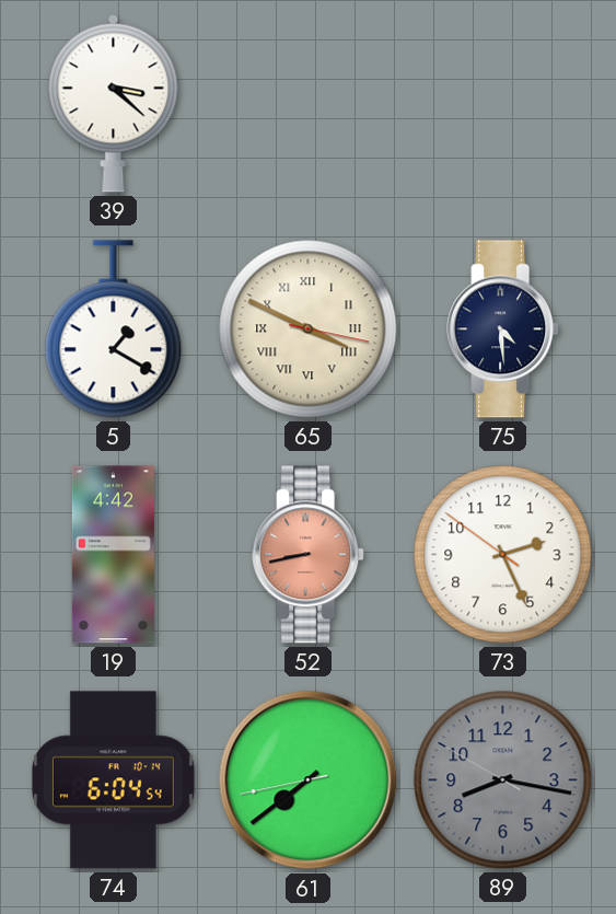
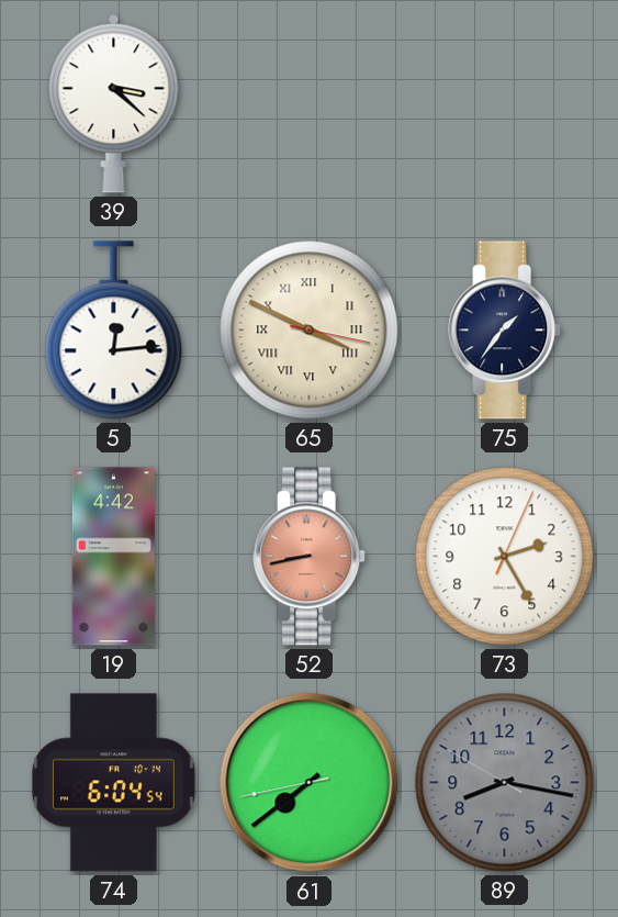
5: 1:20 -> 12:14
75: 4:29 -> 1:36
73: 2:25:51 -> 2:25:04
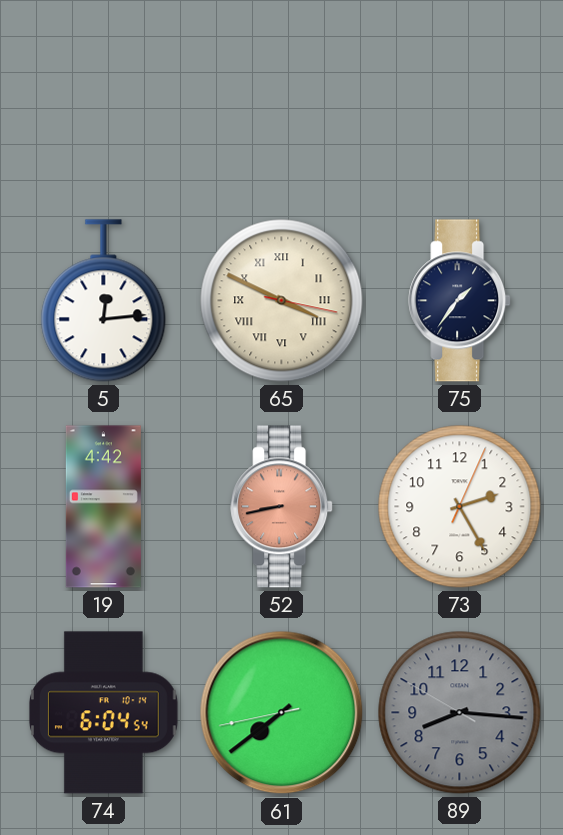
39: 3:22 -> none
89: 8:16 -> 8:15
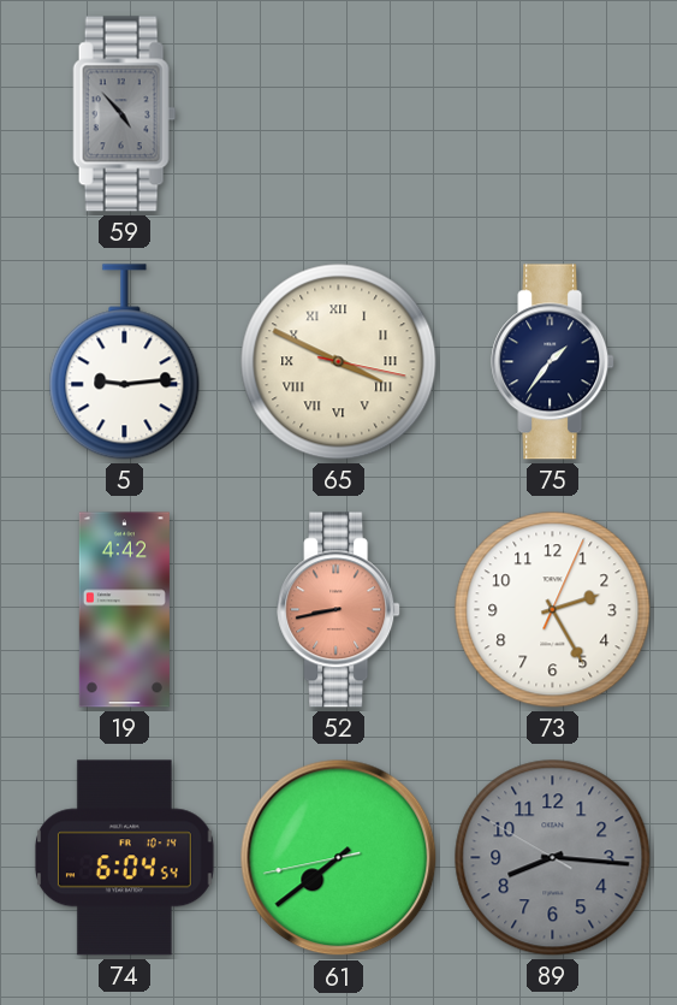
59: none -> 4:53
5: 12:14 -> 9:14
